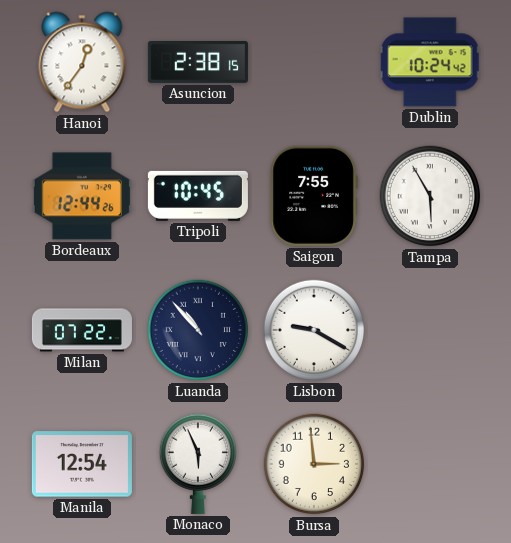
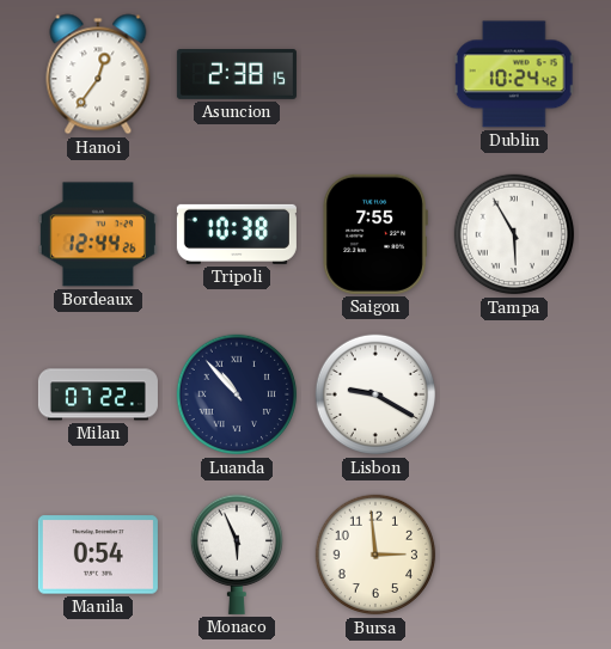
Tripoli: 10:45 -> 10:38
Manila: 12:54 -> 0:54
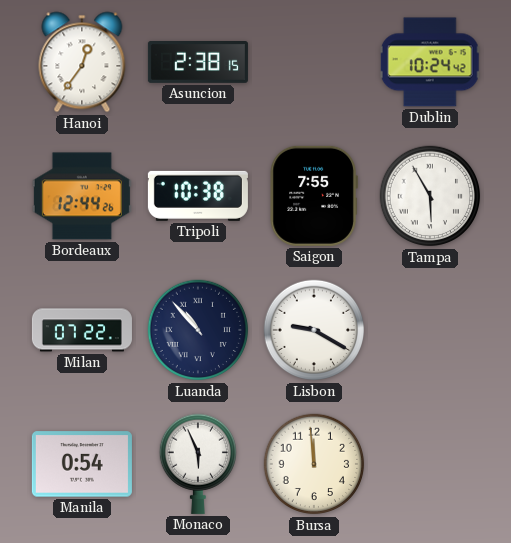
Bursa: 2:59 -> 11:59
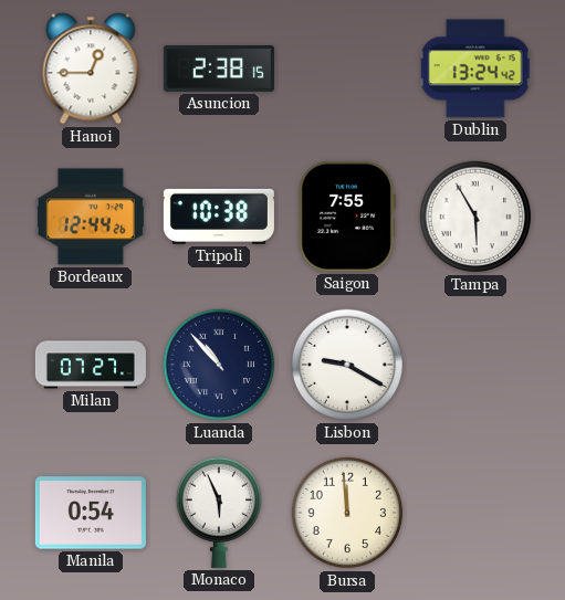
Hanoi: 12:36 -> 12:45
Dublin: 10:24 -> 13:24
Milan: 07:22 -> 07:27
